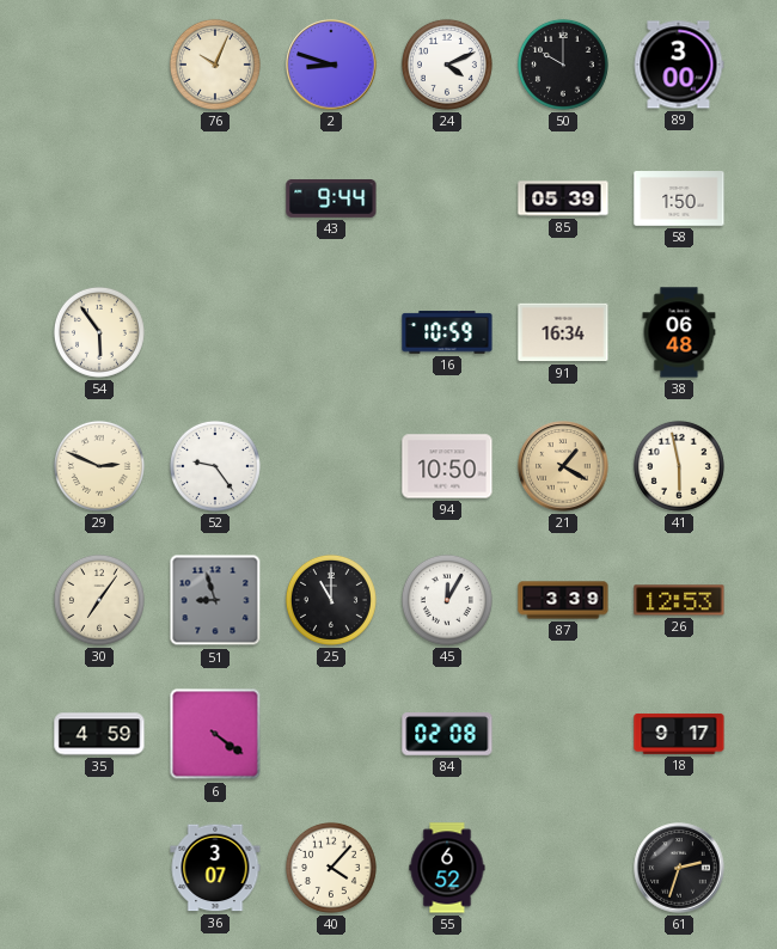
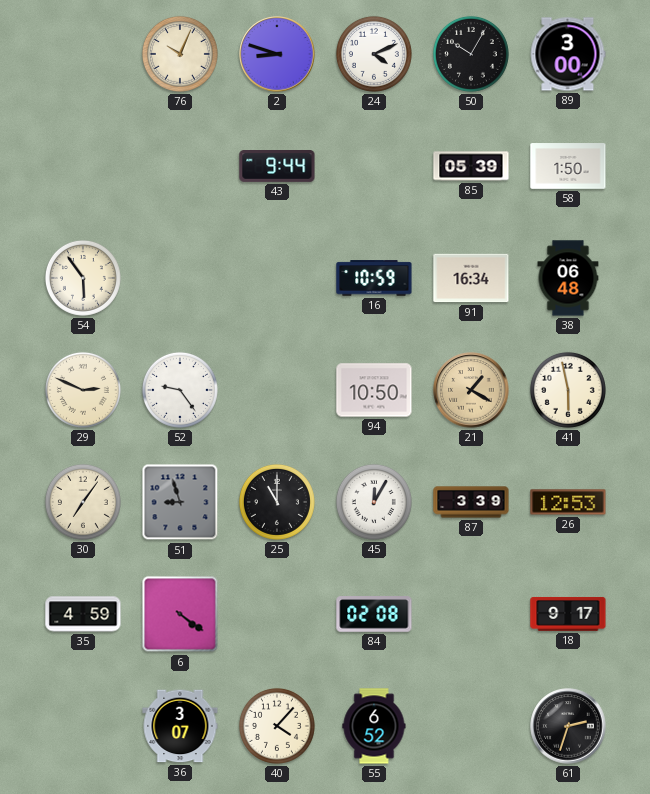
50: 10:00 -> 10:05
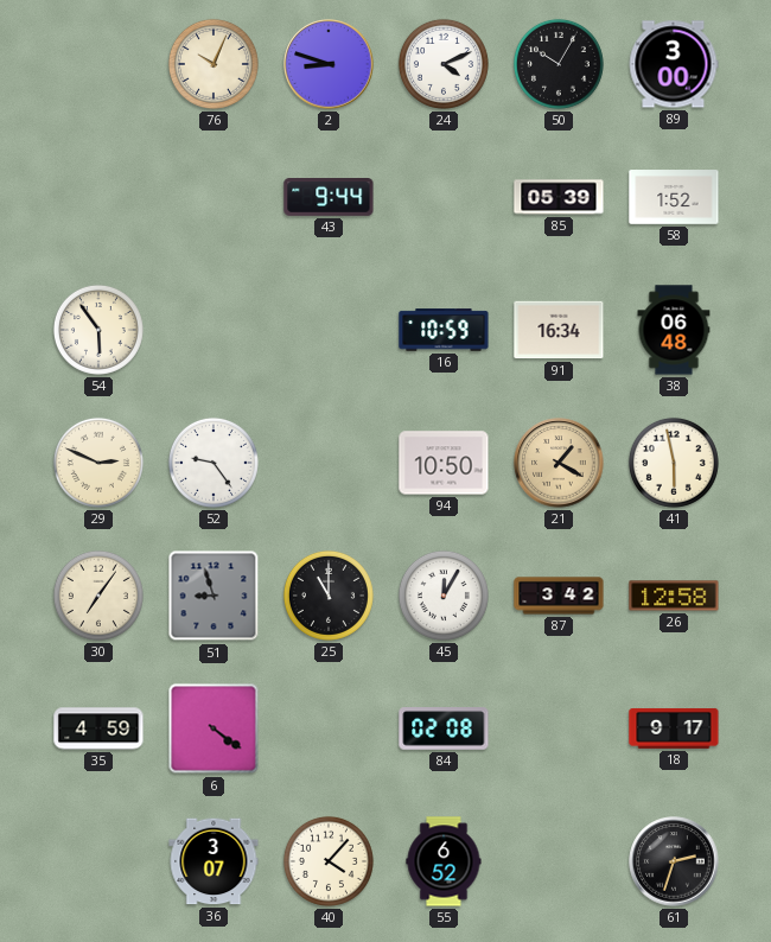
58: 1:50 -> 1:52
87: 3:39 -> 3:42
26: 12:53 -> 12:58
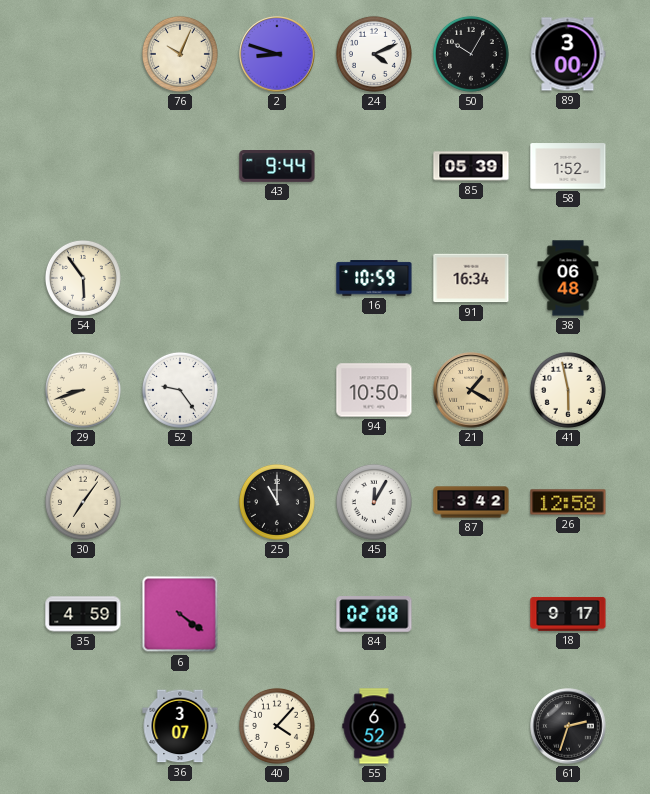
29: 2:49 -> 8:42
51: 8:57 -> none
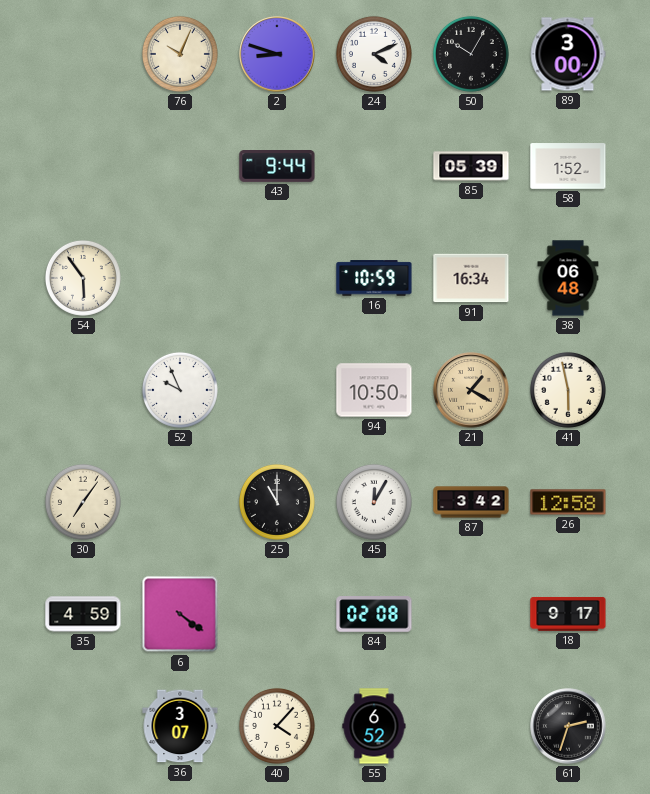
29: 8:42 -> none
52: 9:24 -> 9:56
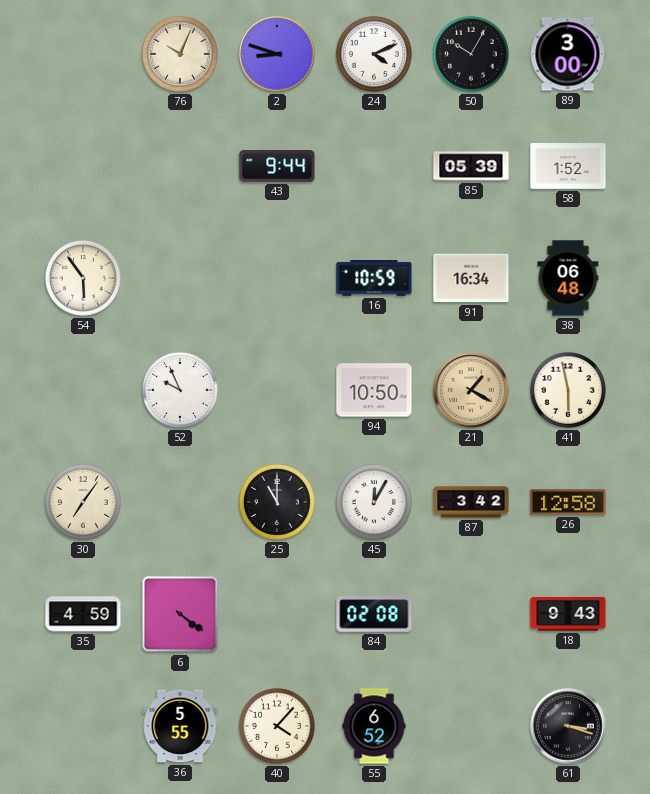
18: 9:17 -> 9:43
36: 3:07 -> 5:55
61: 2:33 -> 3:18
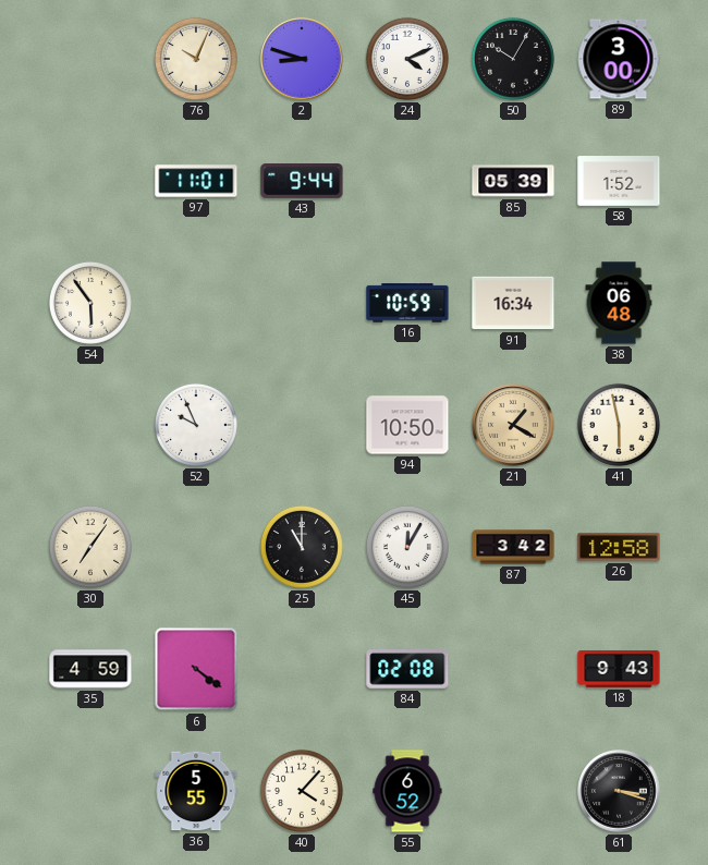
97: none -> 11:01
